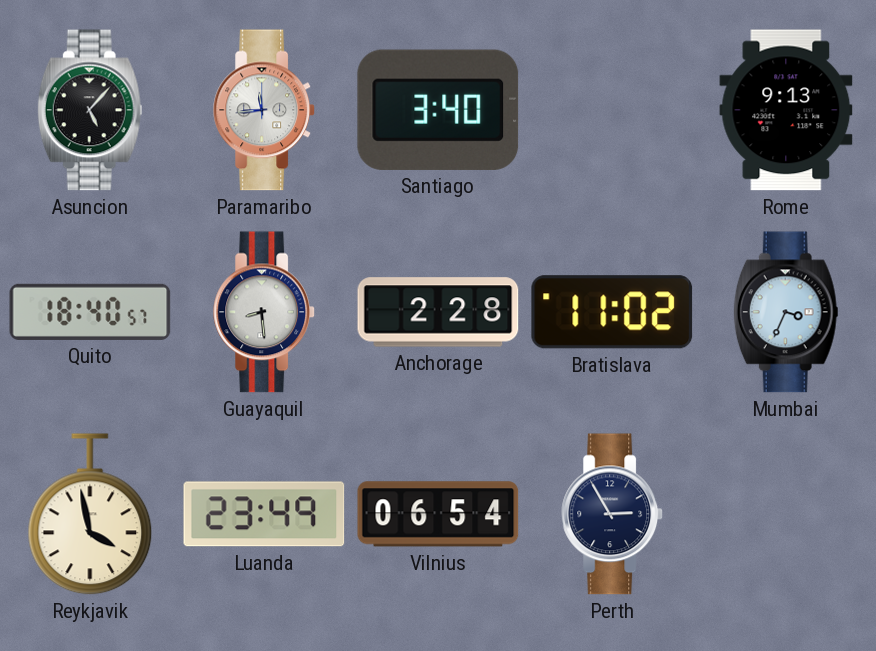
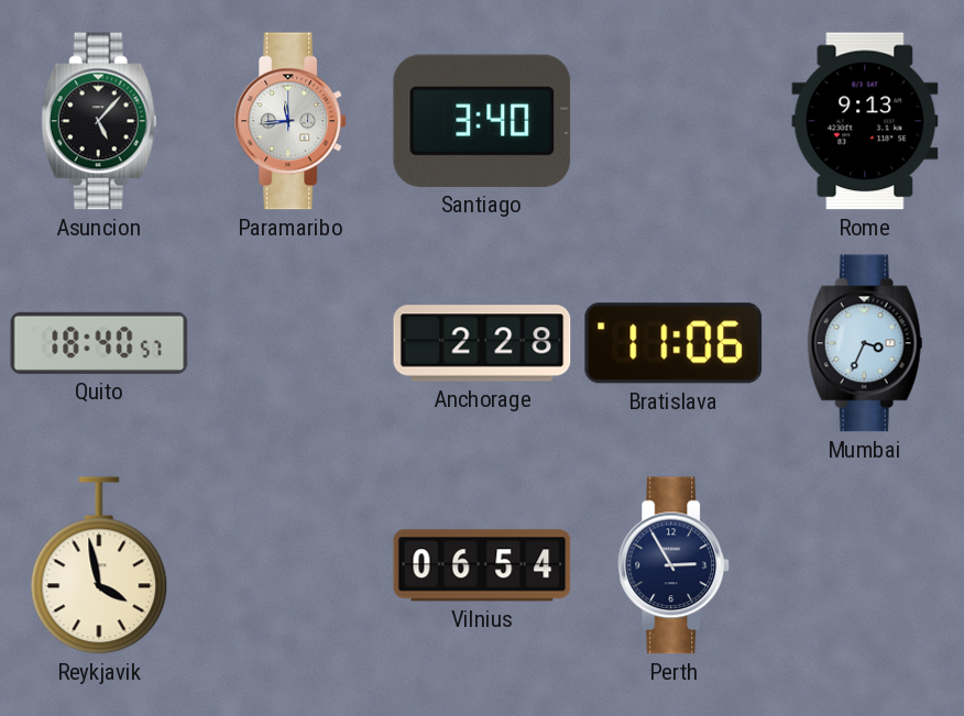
Guayaquil: 8:29 -> none
Bratislava: 11:02 -> 11:06
Luanda: 23:49 -> none
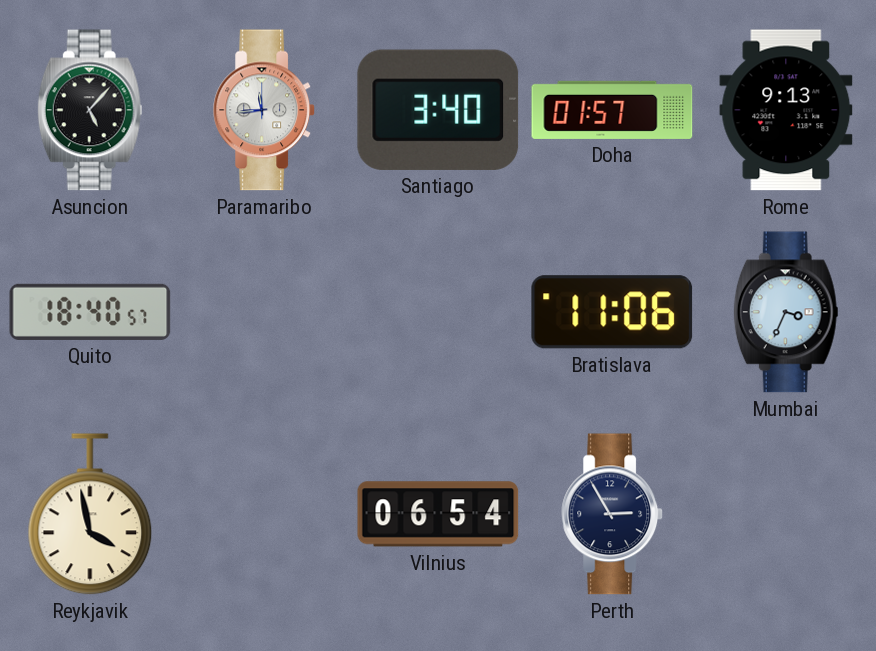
Doha: none -> 01:57
Anchorage: 2:28 -> none
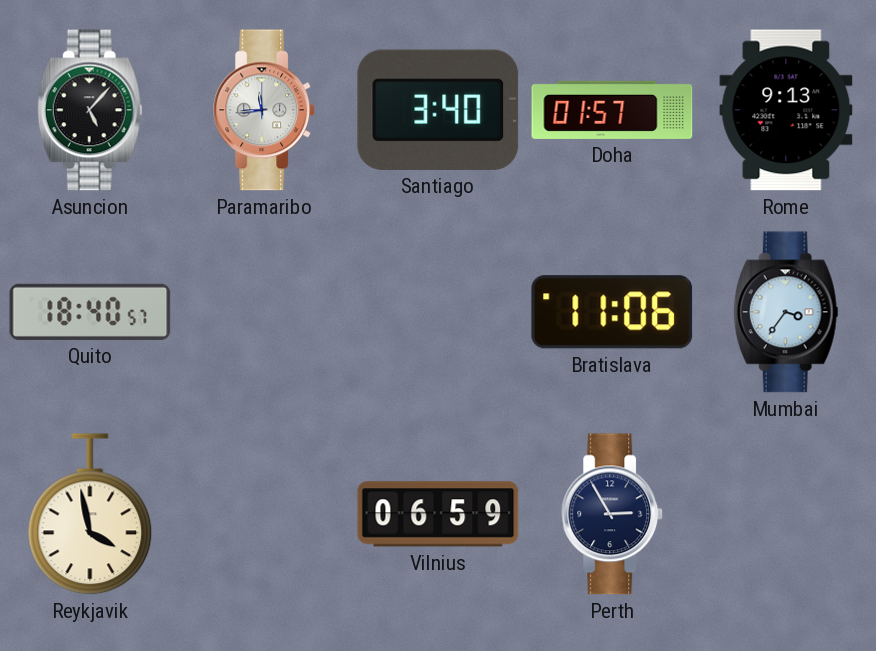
Mumbai: 3:34 -> 3:36
Vilnius: 06:54 -> 06:59
